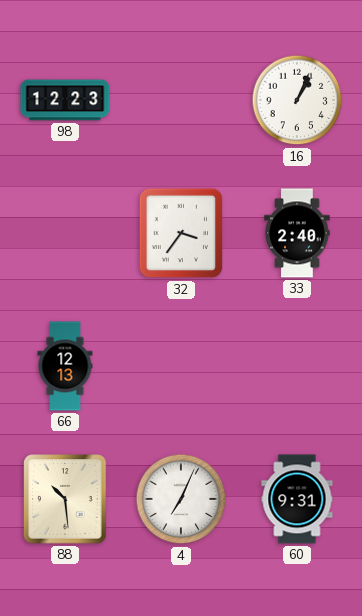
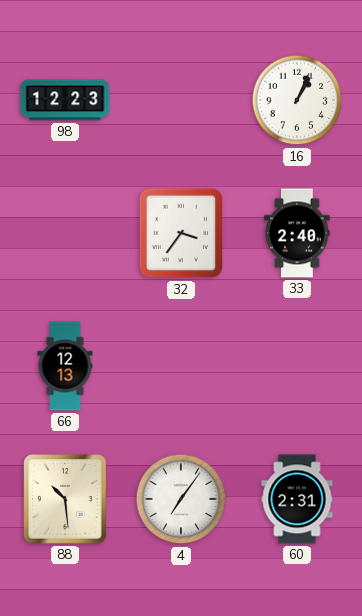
4: 7:04 -> 7:06
60: 9:31 -> 2:31
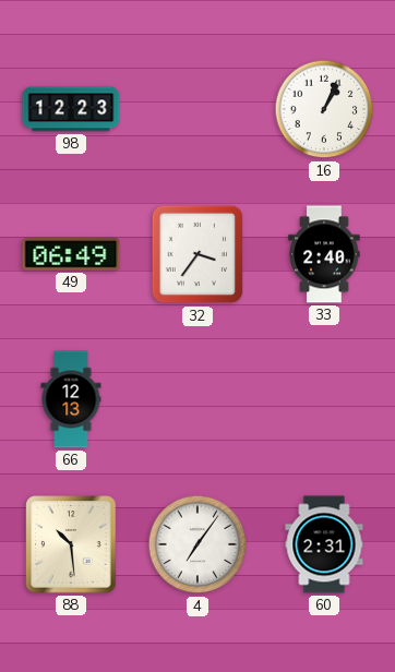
49: none -> 06:49
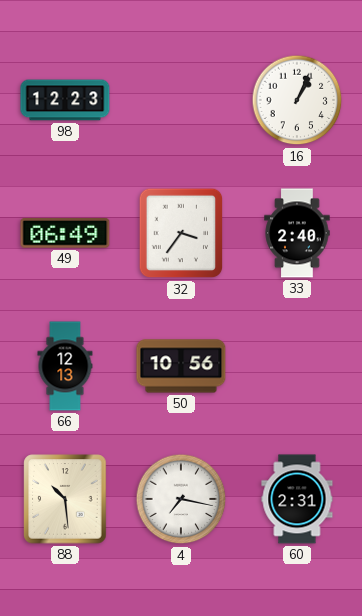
50: none -> 10:56
4: 7:06 -> 7:17
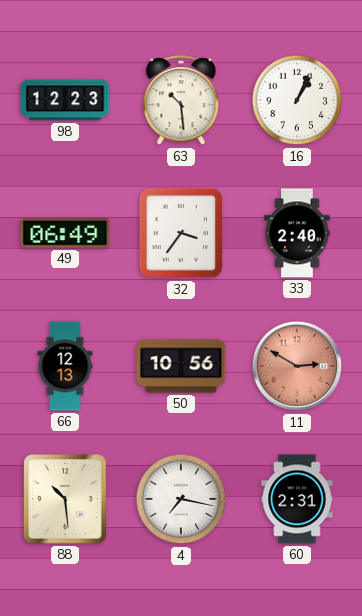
63: none -> 10:29
11: none -> 2:50
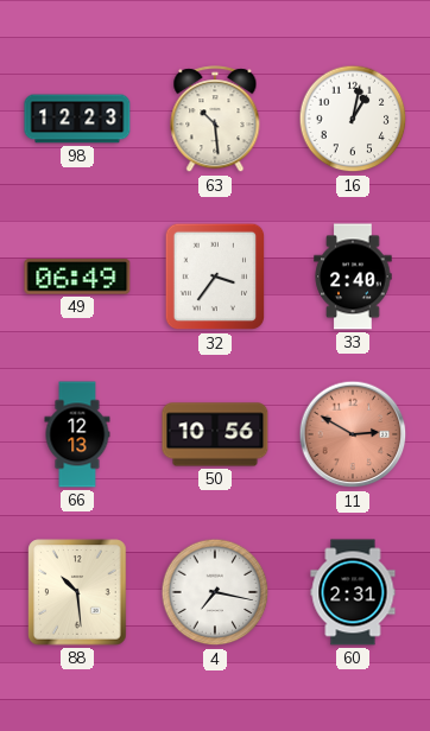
16: 1:04 -> 1:02
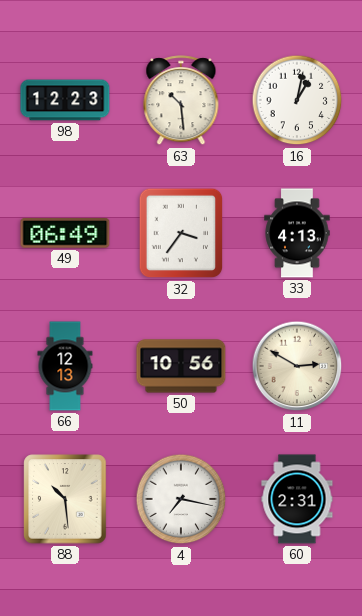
33: 2:40 -> 4:13
11 dial: salmon -> cream
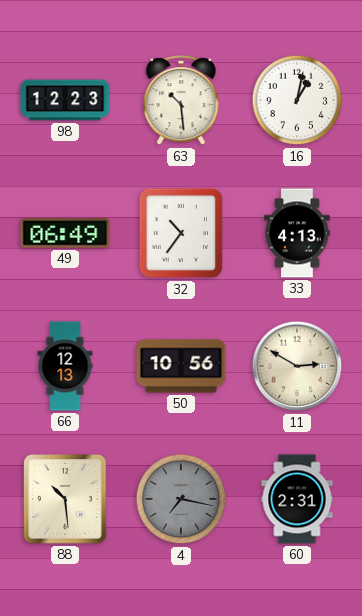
32: 3:36 -> 10:36
4 dial: white -> grey
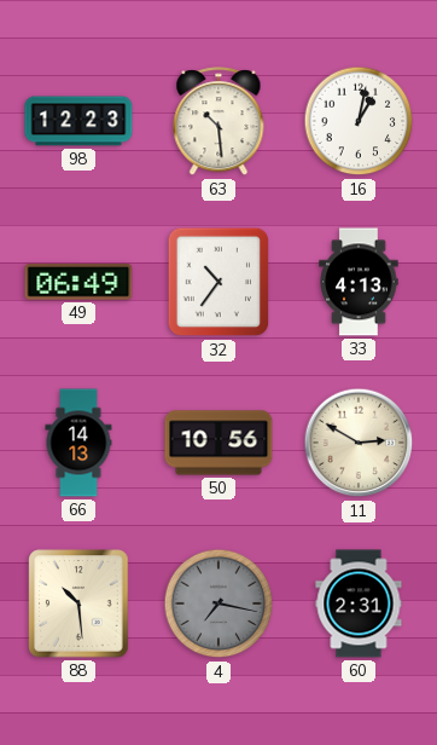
66: 12:13 -> 14:13
